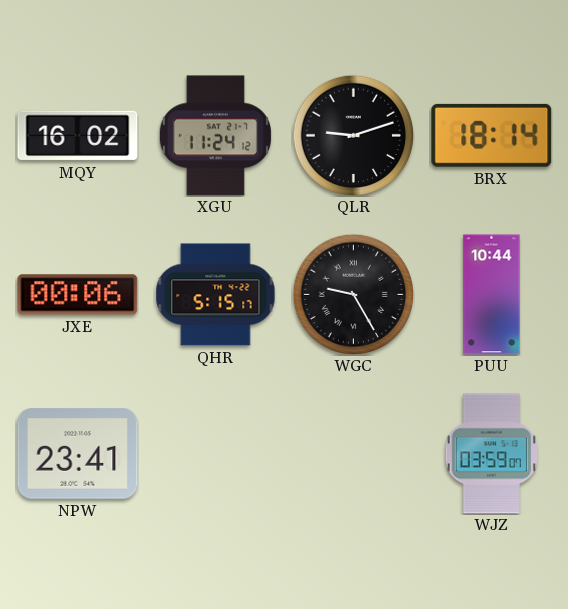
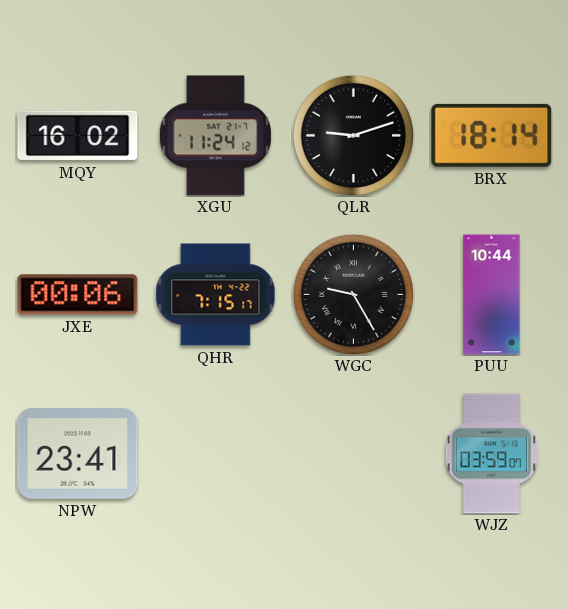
QHR: 5:15 -> 7:15
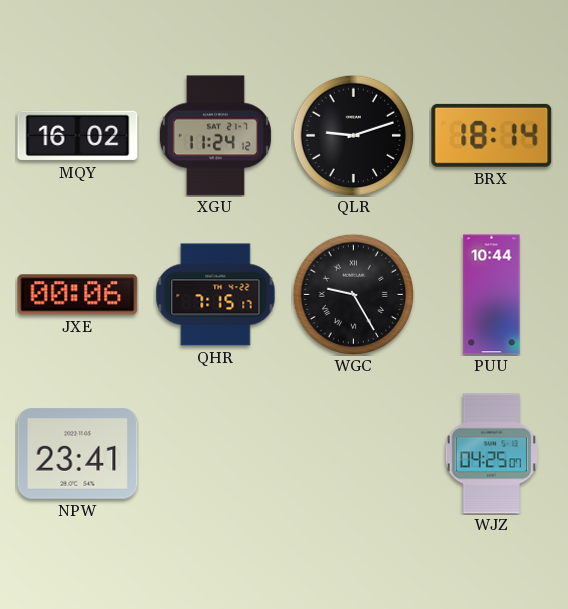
WJZ: 03:59 -> 04:25
